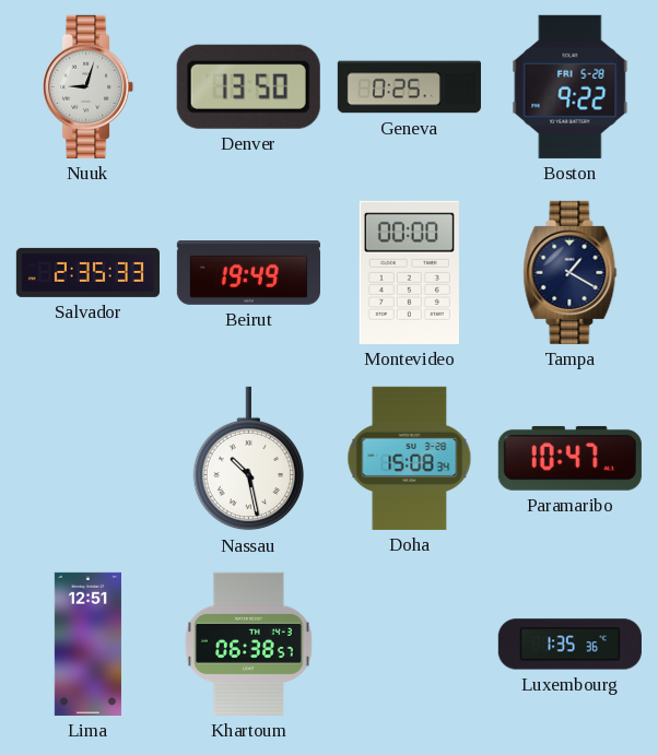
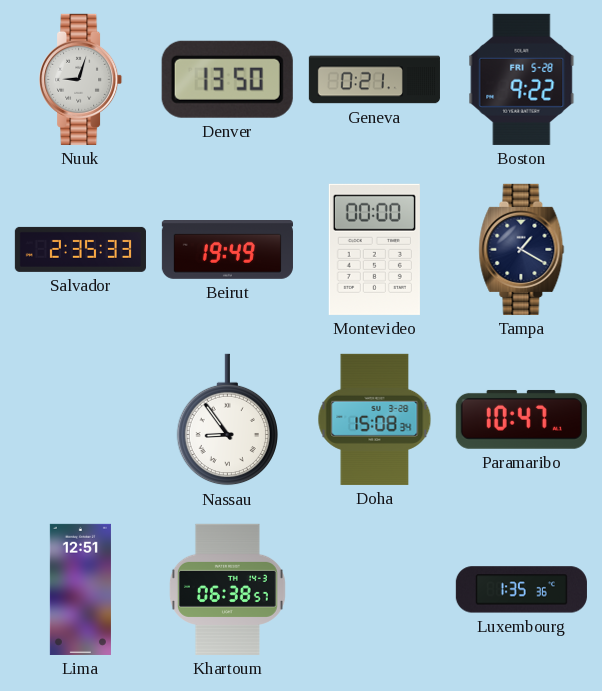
Geneva: 0:25 -> 0:21
Nassau: 10:28 -> 8:54
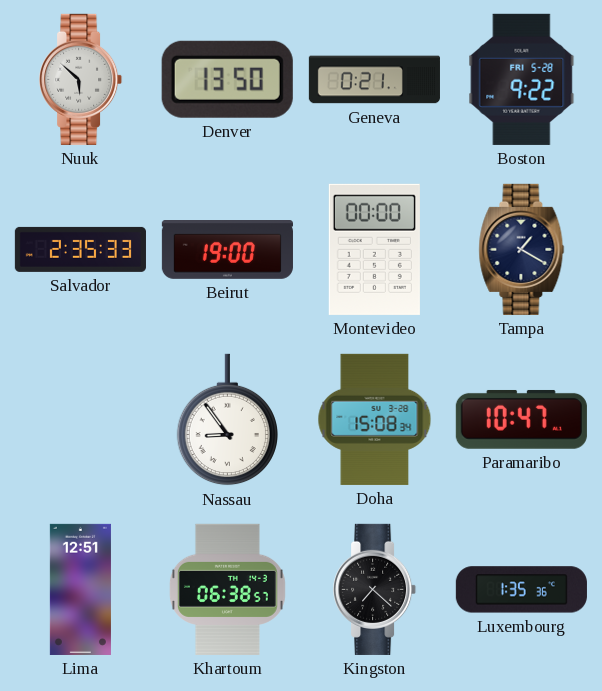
Nuuk: 9:03 -> 5:52
Beirut: 19:49 -> 19:00
Kingston: none -> 7:22
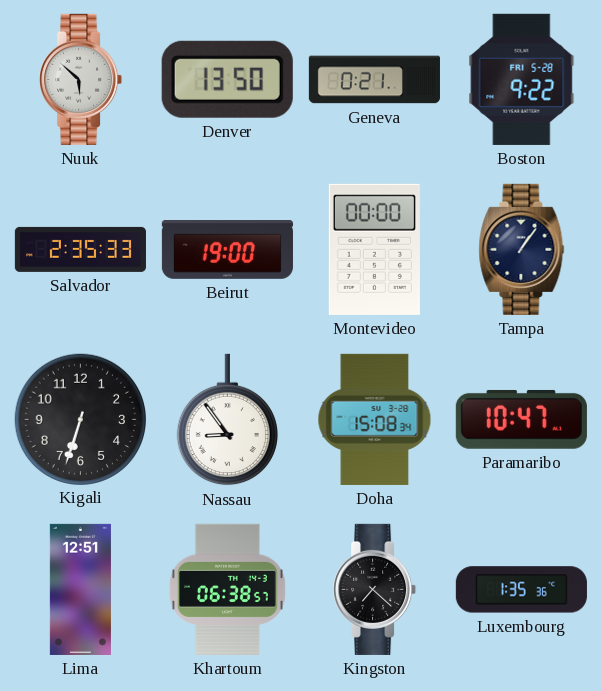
Tampa: 1:20 -> 1:06
Kigali: none -> 6:33
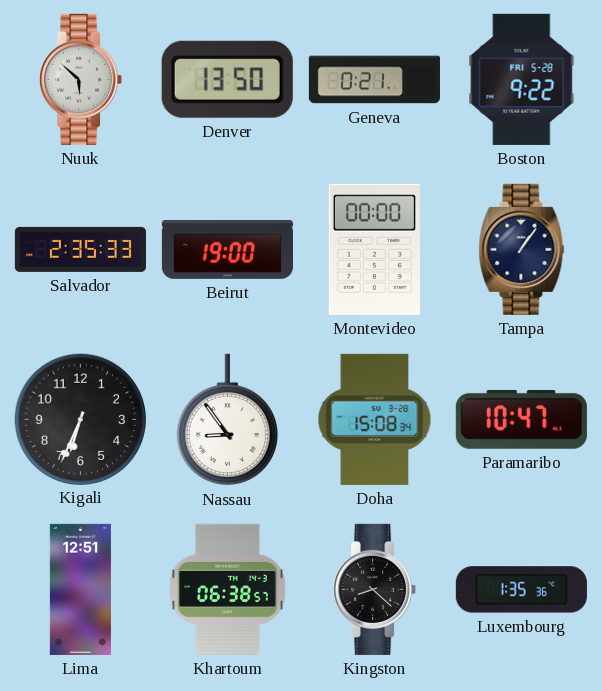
Kigali: 6:33 -> 6:34
Kingston: 7:22 -> 8:22
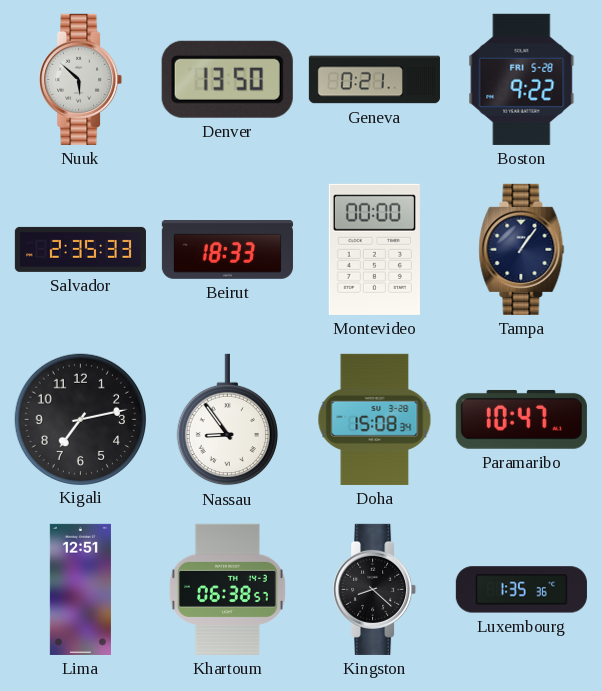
Beirut: 19:00 -> 18:33
Kigali: 6:34 -> 7:13
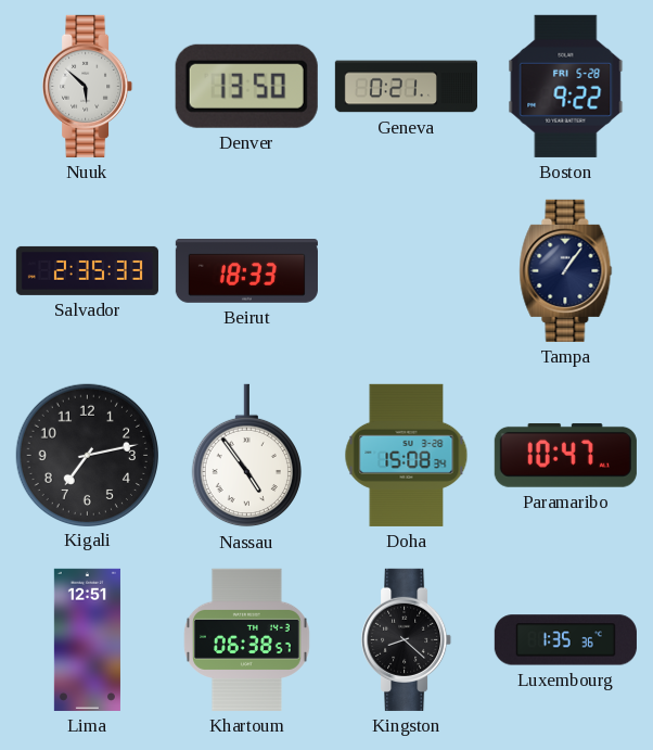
Montevideo: 00:00 -> none
Nassau: 8:54 -> 4:54
